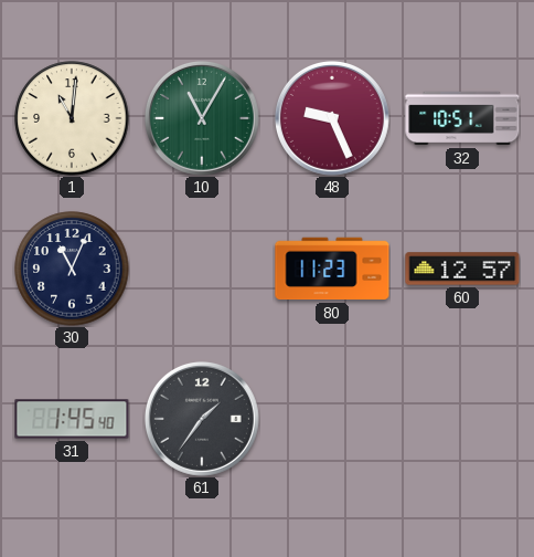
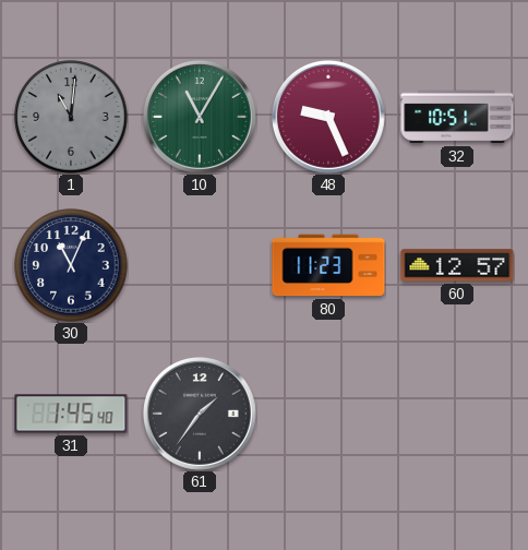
1 dial: cream -> grey
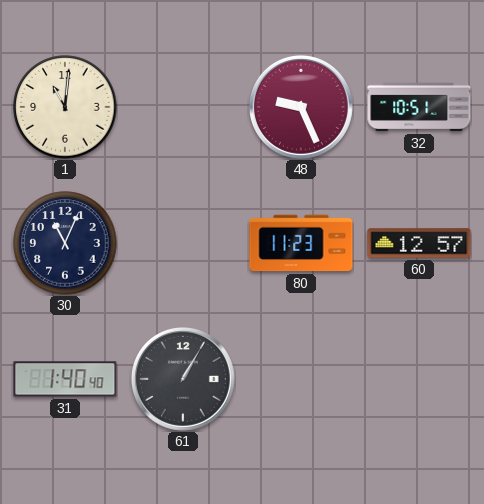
1 dial: grey -> cream
10: 11:05 -> none
31: 1:45 -> 1:40
61: 1:36 -> 1:05
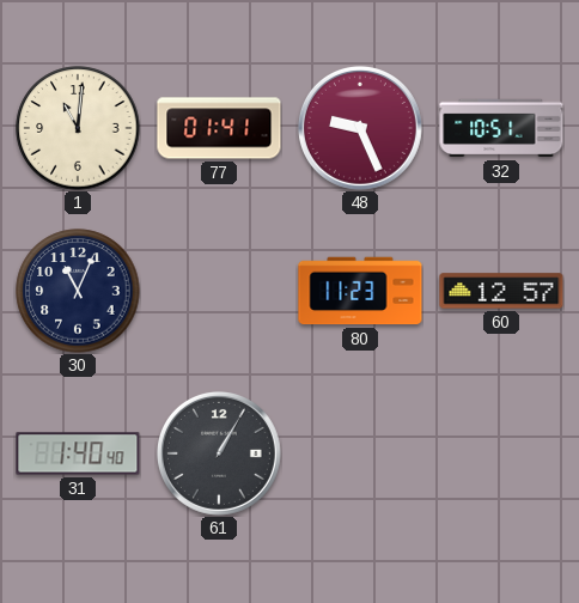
77: none -> 01:41
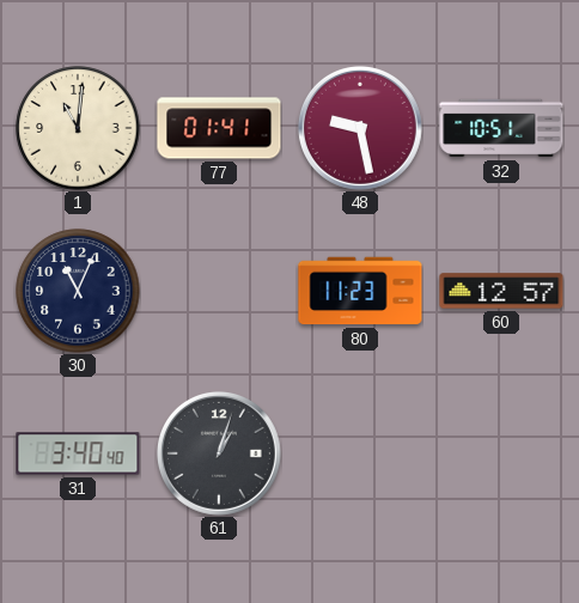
48: 9:26 -> 9:28
31: 1:40 -> 3:40
61: 1:05 -> 1:03
